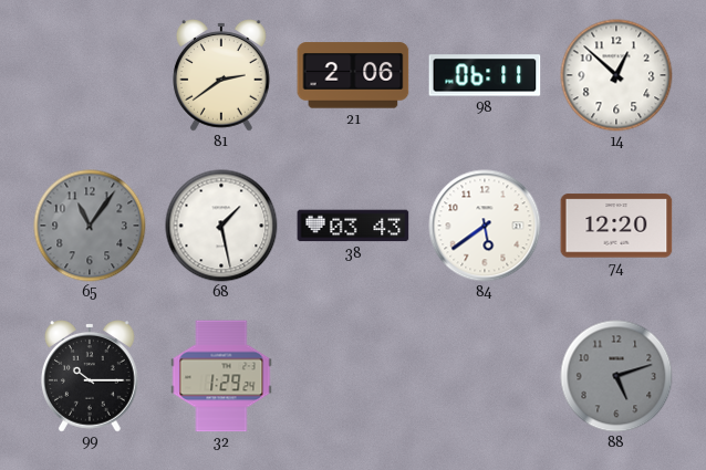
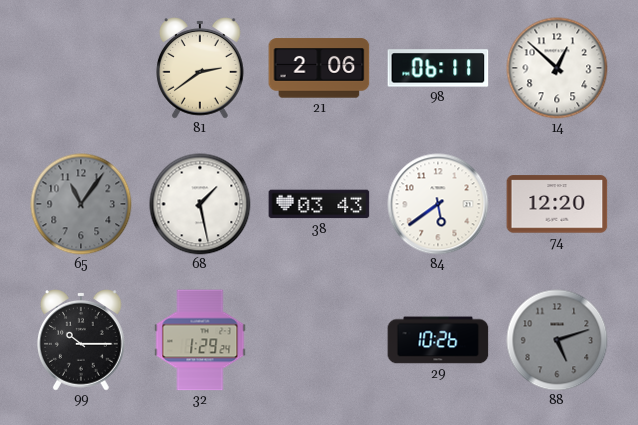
29: none -> 10:26
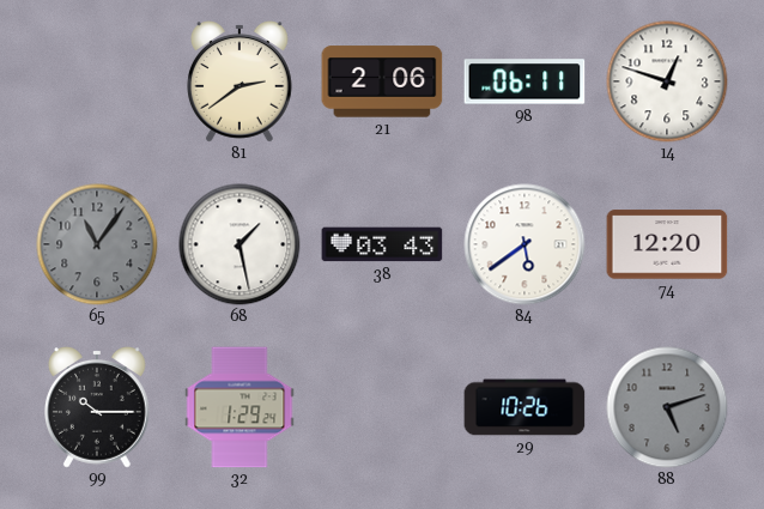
14: 12:52 -> 12:48
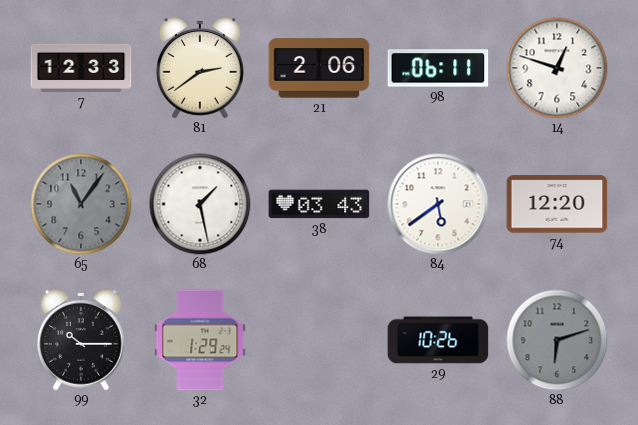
7: none -> 12:33
88: 5:12 -> 6:12
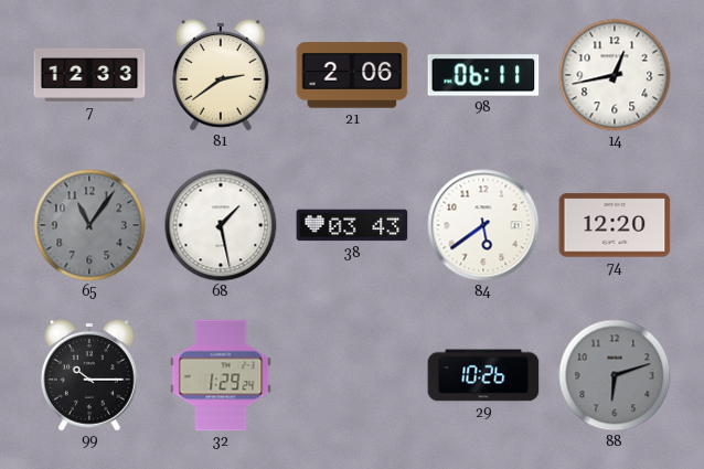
14: 12:48 -> 12:43
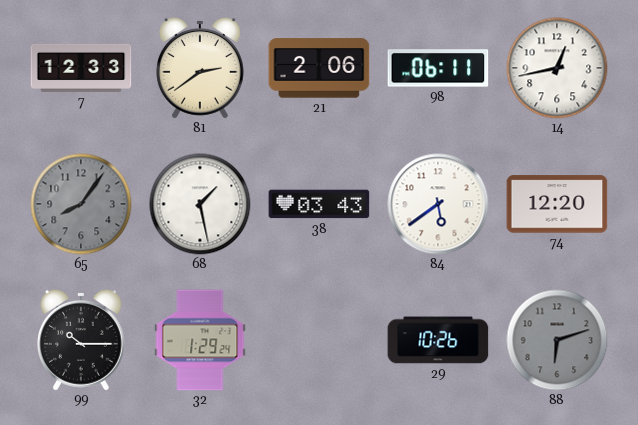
65: 11:06 -> 8:06
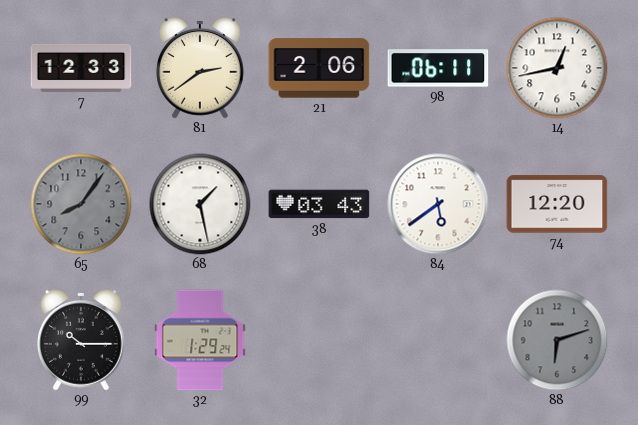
29: 10:26 -> none
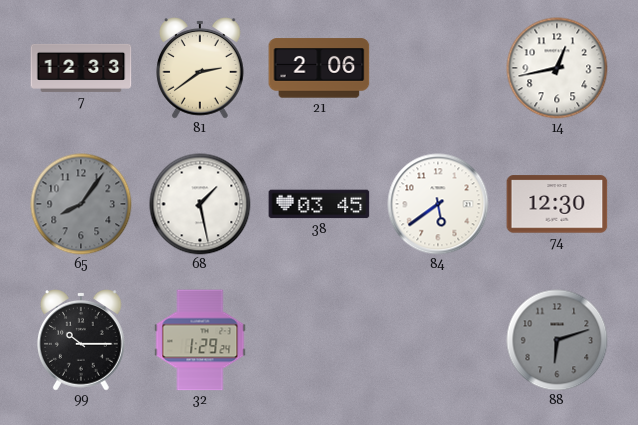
98: 06:11 -> none
38: 03:43 -> 03:45
74: 12:20 -> 12:30
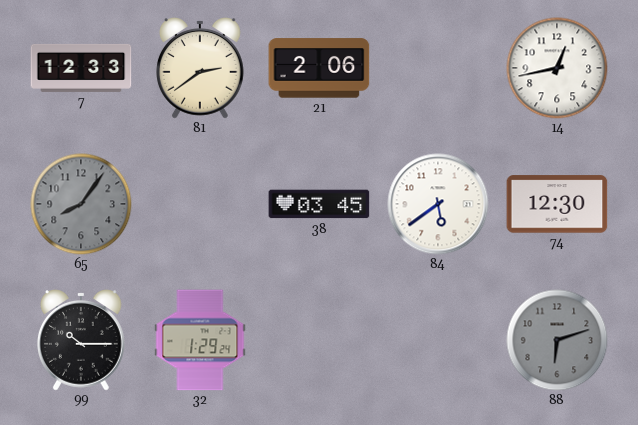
68: 1:28 -> none
